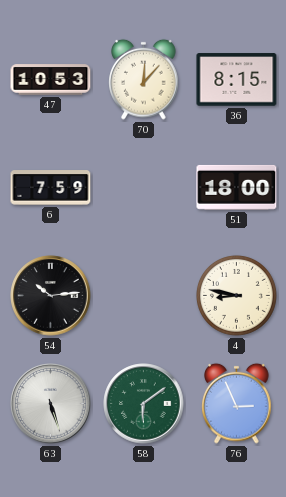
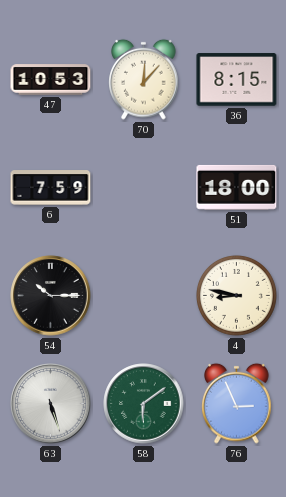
54: 10:14 -> 10:15
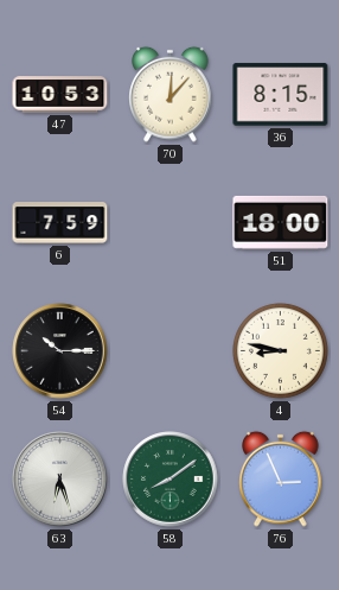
63: 5:27 -> 6:27
58: 6:09 -> 8:09
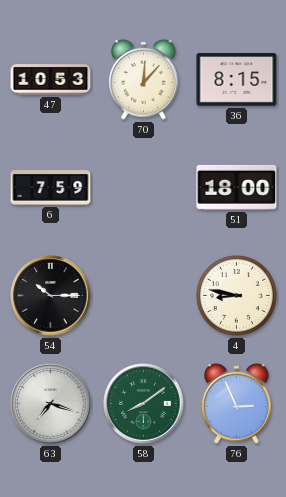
63: 6:27 -> 7:18
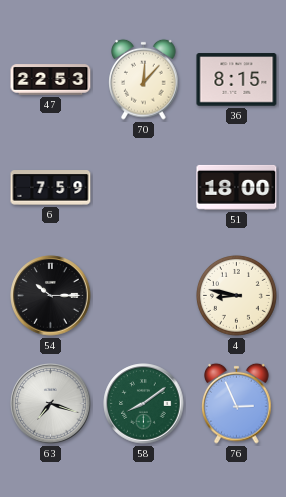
47: 10:53 -> 22:53
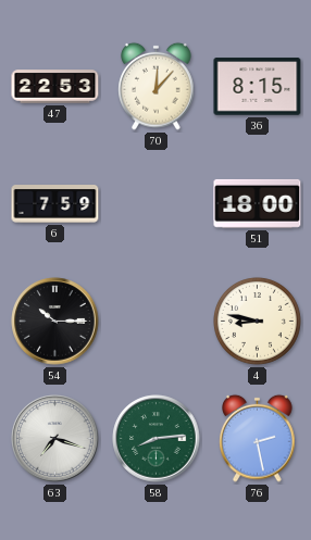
58: 8:09 -> 8:14
76: 2:56 -> 2:28
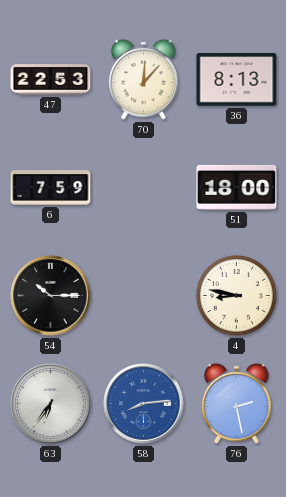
36: 8:15 -> 8:13
63: 7:18 -> 6:36
58 dial: green -> blue
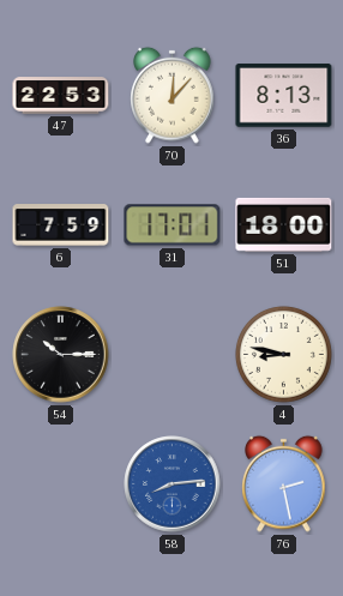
31: none -> 17:01
63: 6:36 -> none
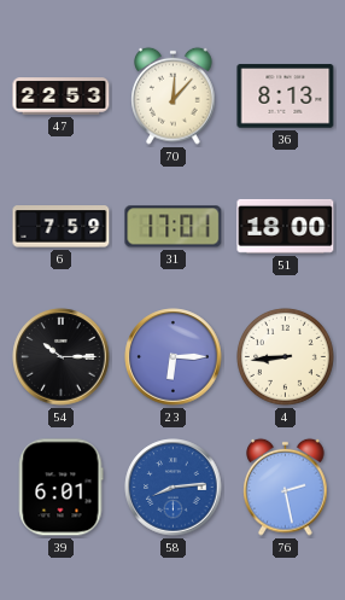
23: none -> 6:15
4: 8:47 -> 8:44
39: none -> 6:01
